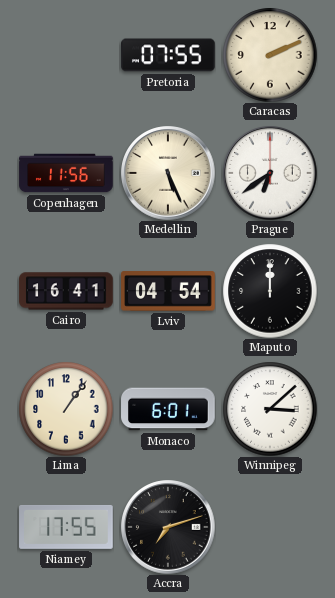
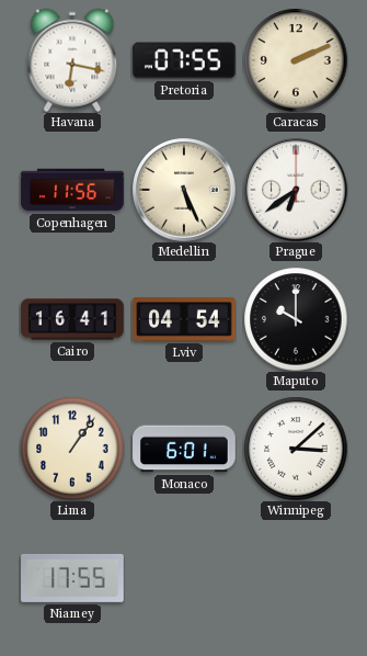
Havana: none -> 6:17
Maputo: 12:00 -> 10:00
Accra: 7:12 -> none
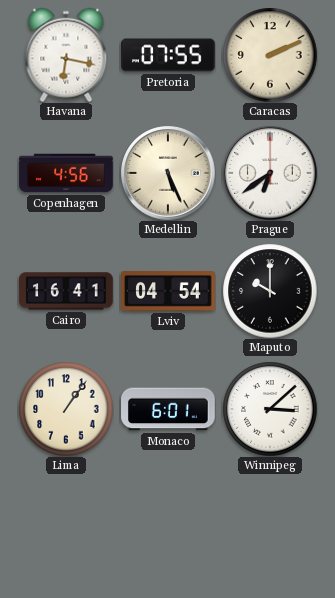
Copenhagen: 11:56 -> 4:56
Niamey: 17:55 -> none
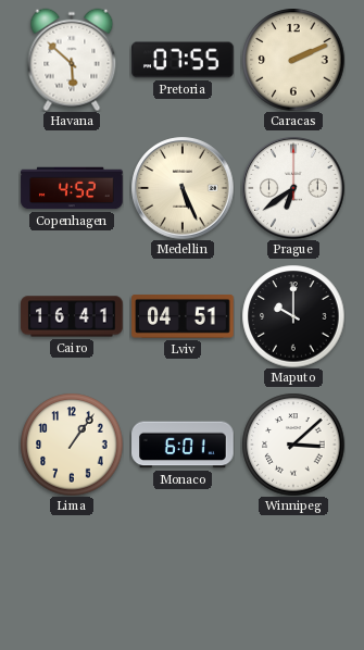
Havana: 6:17 -> 5:52
Copenhagen: 4:56 -> 4:52
Lviv: 04:54 -> 04:51
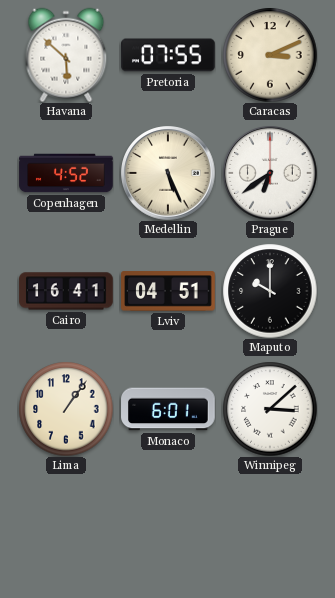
Caracas: 2:11 -> 3:11
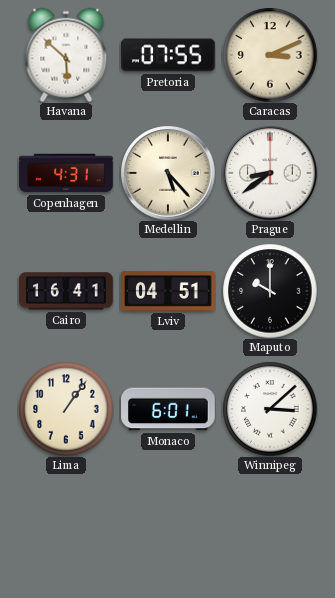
Copenhagen: 4:52 -> 4:31
Medellin: 5:26 -> 5:23
Prague: 6:39 -> 8:39
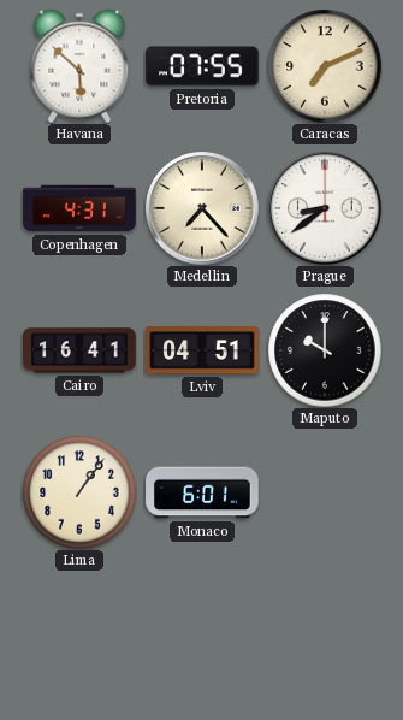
Caracas: 3:11 -> 7:11
Medellin: 5:23 -> 7:23
Winnipeg: 3:08 -> none
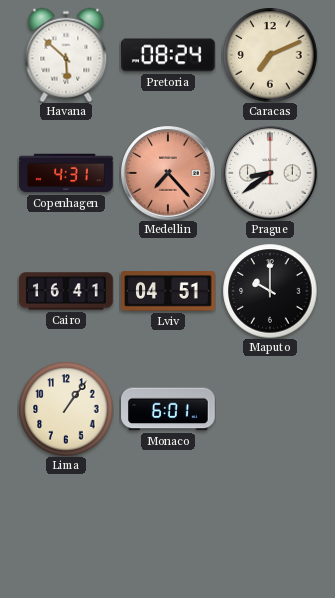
Pretoria: 07:55 -> 08:24
Medellin dial: cream -> salmon
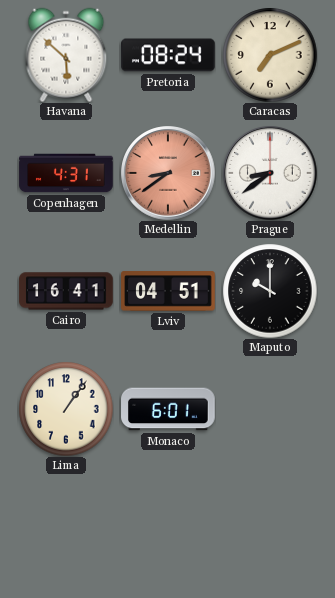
Medellin: 7:23 -> 8:39
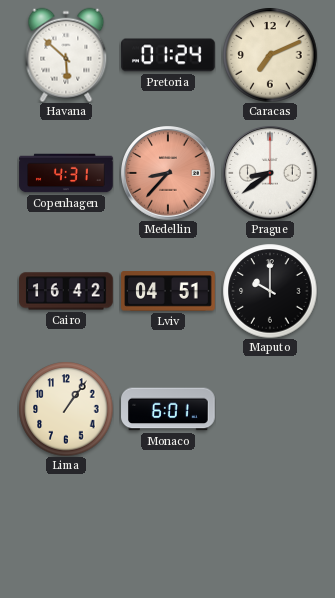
Pretoria: 08:24 -> 01:24
Medellin: 8:39 -> 8:37
Cairo: 16:41 -> 16:42
